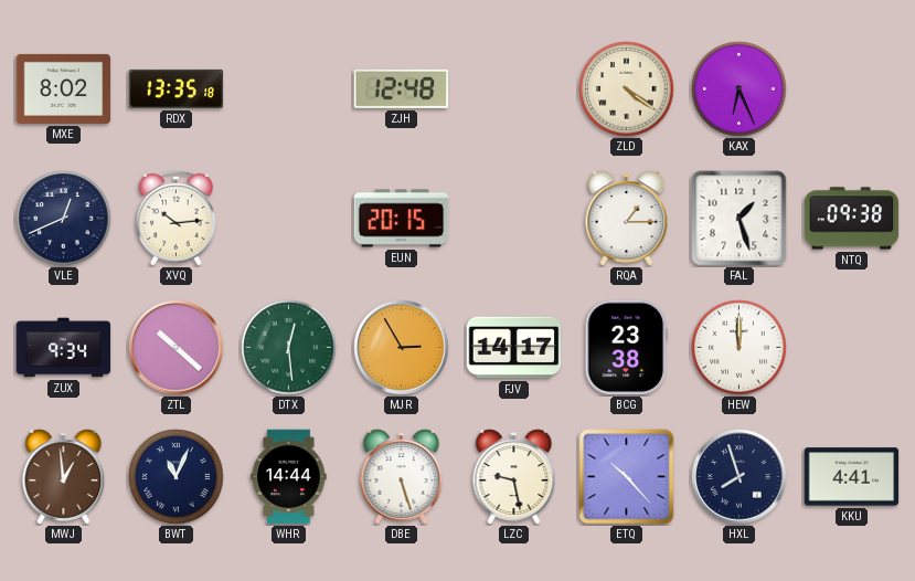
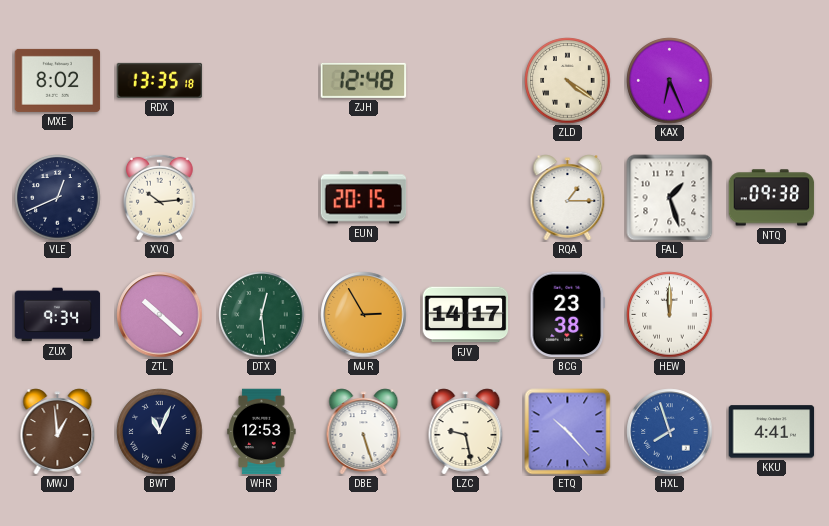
WHR: 14:44 -> 12:53
HXL dial: navy -> blue
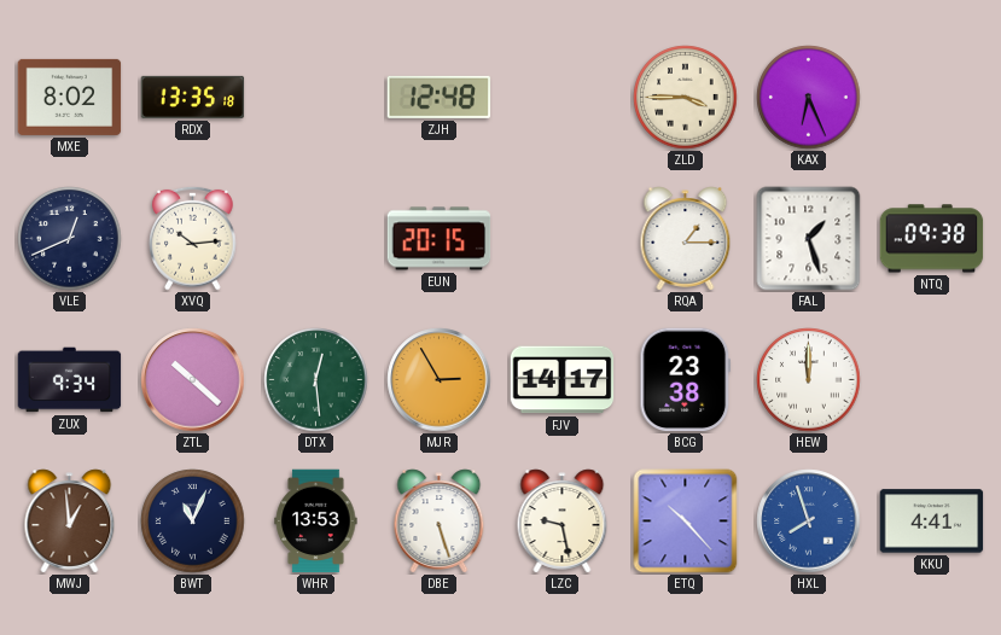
ZLD: 4:21 -> 3:45
WHR: 12:53 -> 13:53
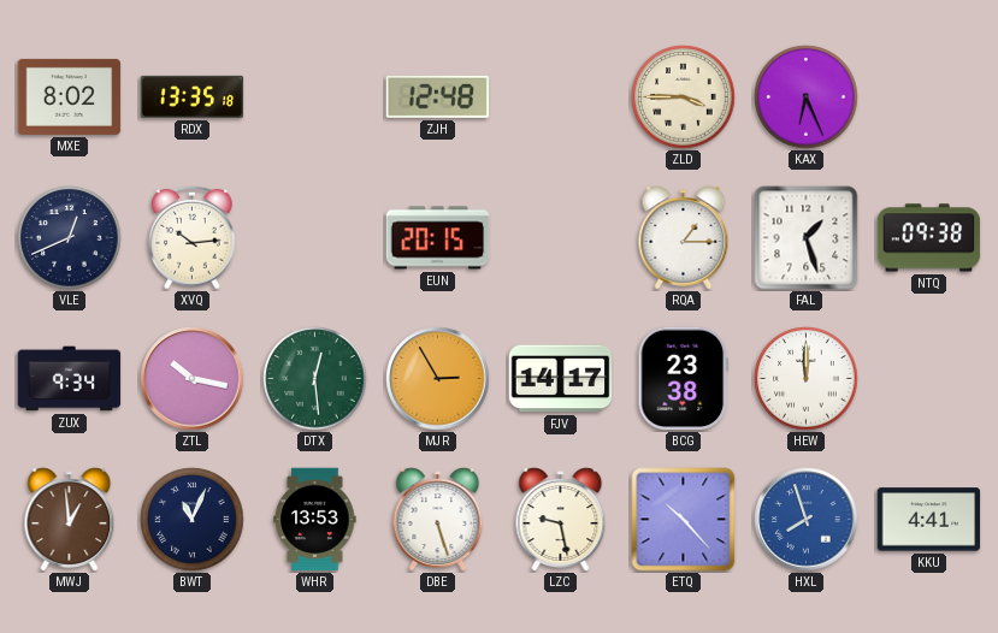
ZTL: 10:22 -> 10:17
